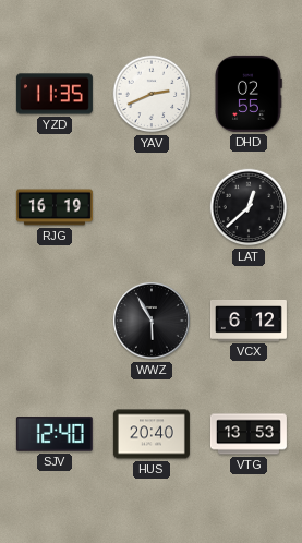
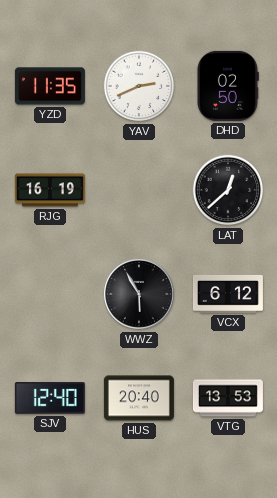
DHD: 02:55 -> 02:50
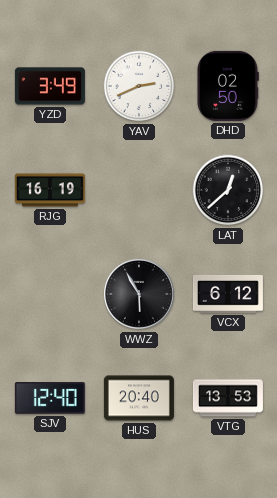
YZD: 11:35 -> 3:49
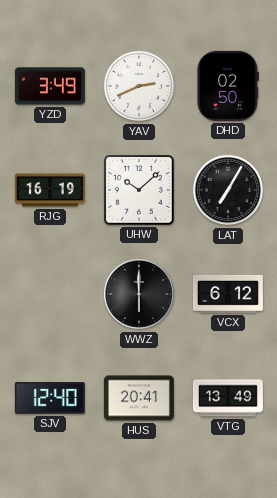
UHW: none -> 10:08
LAT: 12:38 -> 7:05
WWZ: 5:55 -> 6:00
HUS: 20:40 -> 20:41
VTG: 13:53 -> 13:49
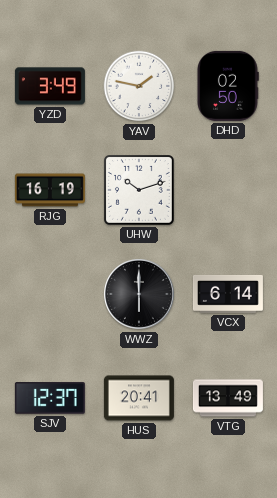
YAV: 2:41 -> 1:47
UHW: 10:08 -> 10:12
LAT: 7:05 -> none
VCX: 6:12 -> 6:14
SJV: 12:40 -> 12:37
